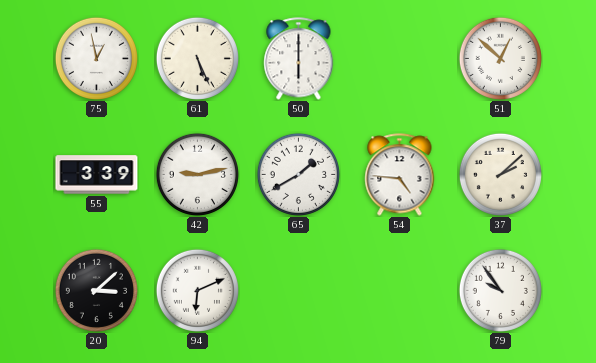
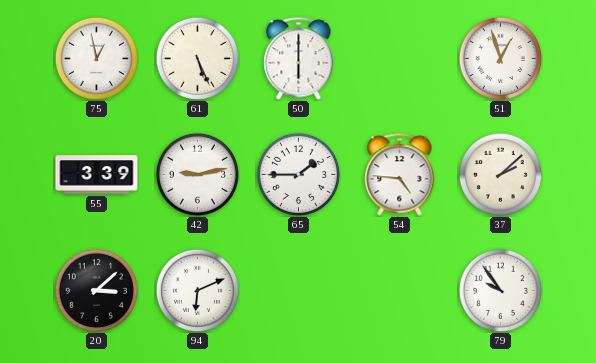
51: 12:52 -> 12:57
65: 1:40 -> 1:45
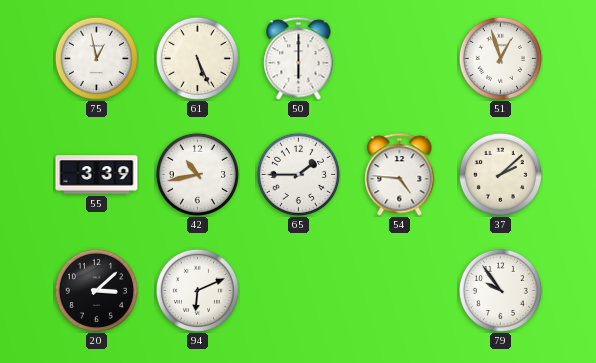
42: 9:13 -> 10:43
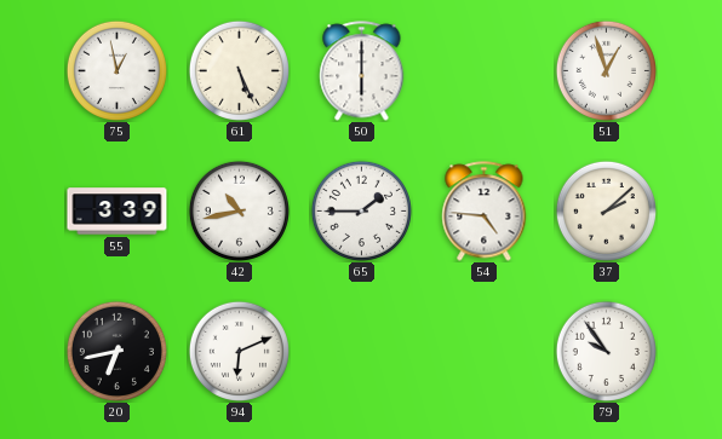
20: 3:08 -> 6:43
